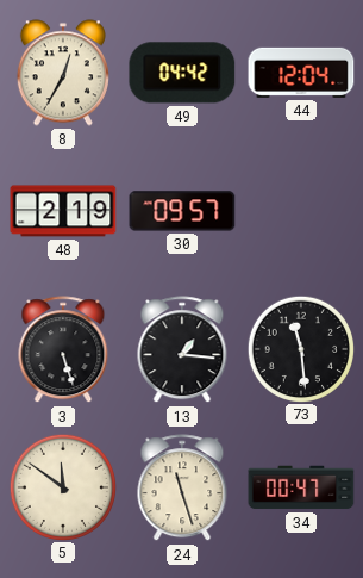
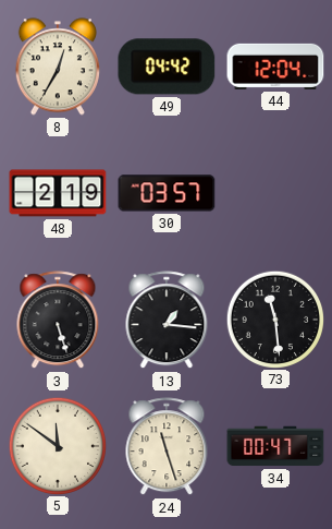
30: 09:57 -> 03:57
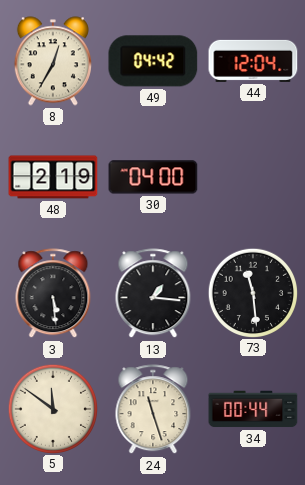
30: 03:57 -> 04:00
3: 5:27 -> 5:29
34: 00:47 -> 00:44
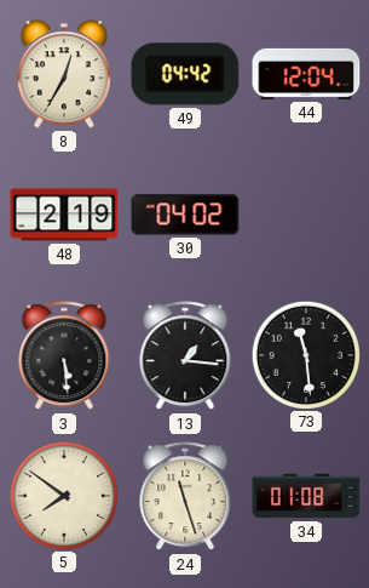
30: 04:00 -> 04:02
5: 11:51 -> 7:51
34: 00:44 -> 01:08
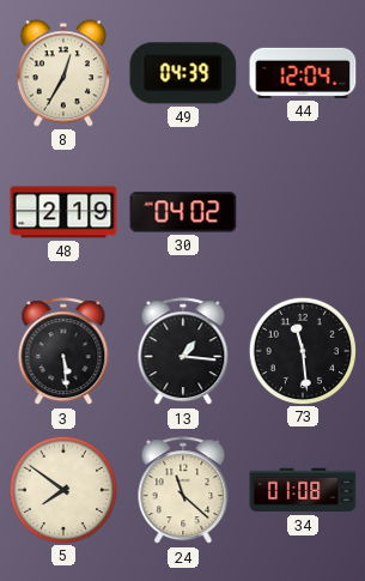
49: 04:42 -> 04:39
24: 11:27 -> 11:22
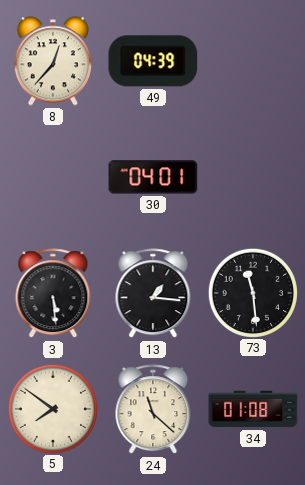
8: 12:35 -> 12:37
44: 12:04 -> none
48: 2:19 -> none
30: 04:02 -> 04:01
